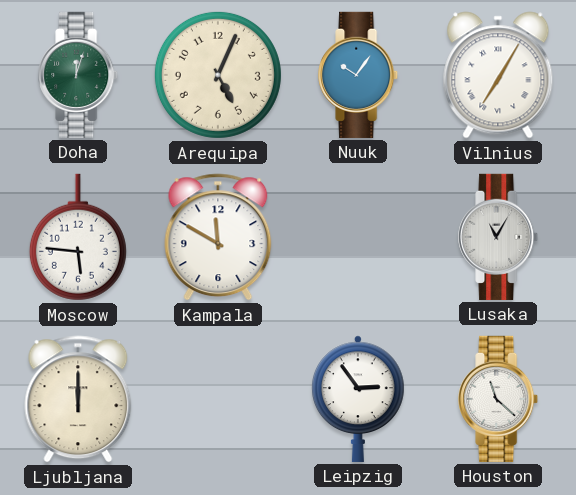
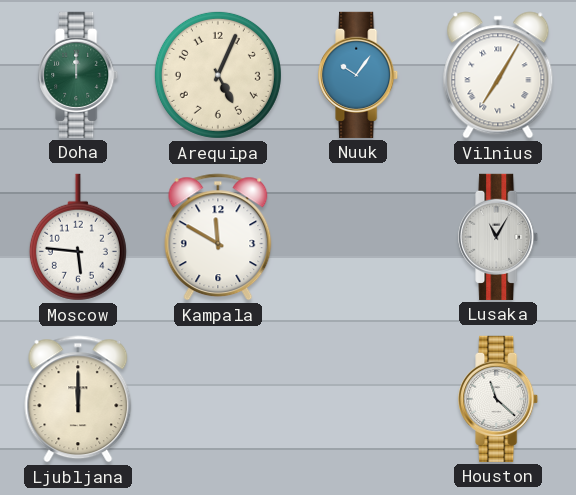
Doha: 12:03 -> 12:00
Leipzig: 2:54 -> none
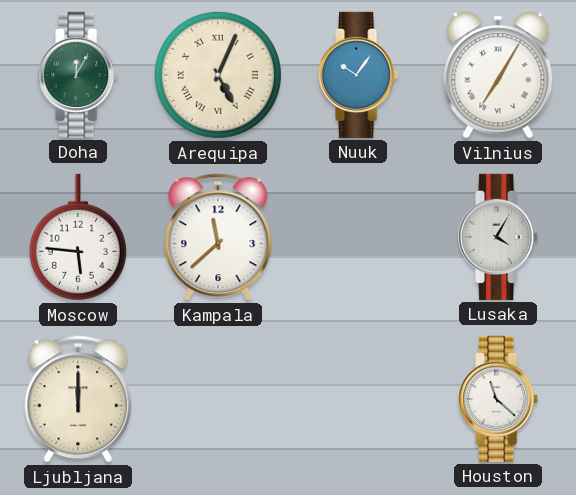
Doha: 12:00 -> 12:05
Arequipa numerals: Arabic -> Roman
Kampala: 11:50 -> 11:38
Lusaka: 11:05 -> 4:05
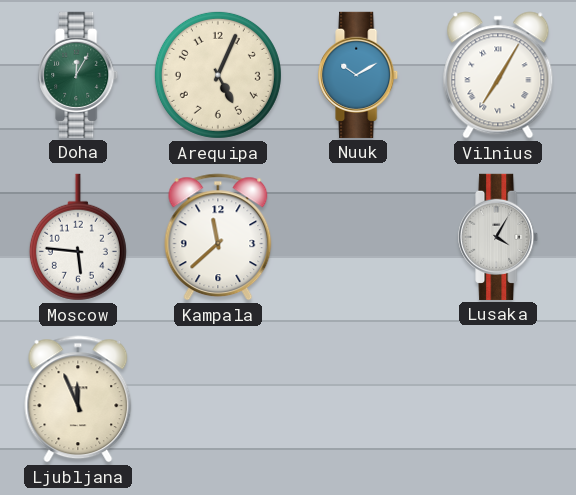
Arequipa numerals: Roman -> Arabic
Nuuk: 10:06 -> 10:10
Ljubljana: 12:00 -> 11:56
Houston: 11:22 -> none
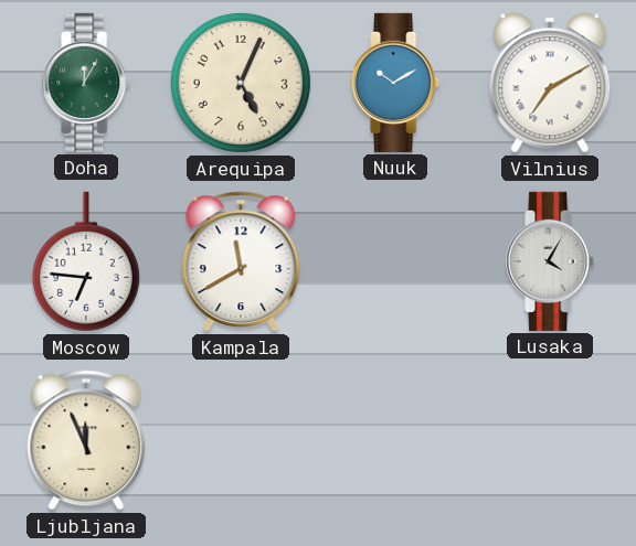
Vilnius: 7:05 -> 7:10
Moscow: 5:46 -> 6:46
Kampala: 11:38 -> 11:40
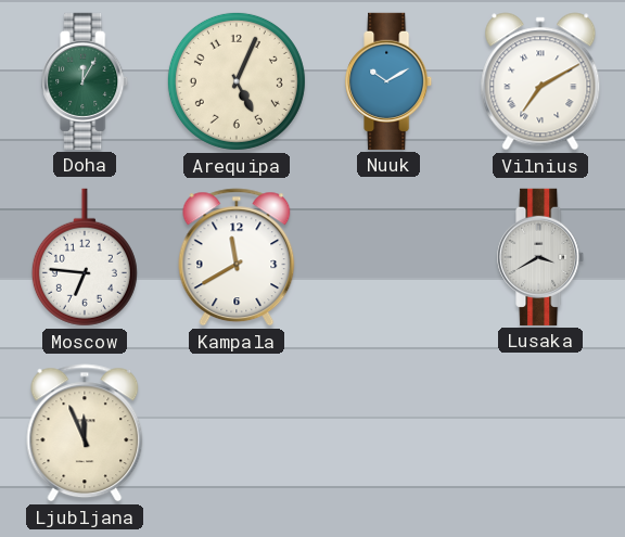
Lusaka: 4:05 -> 3:40
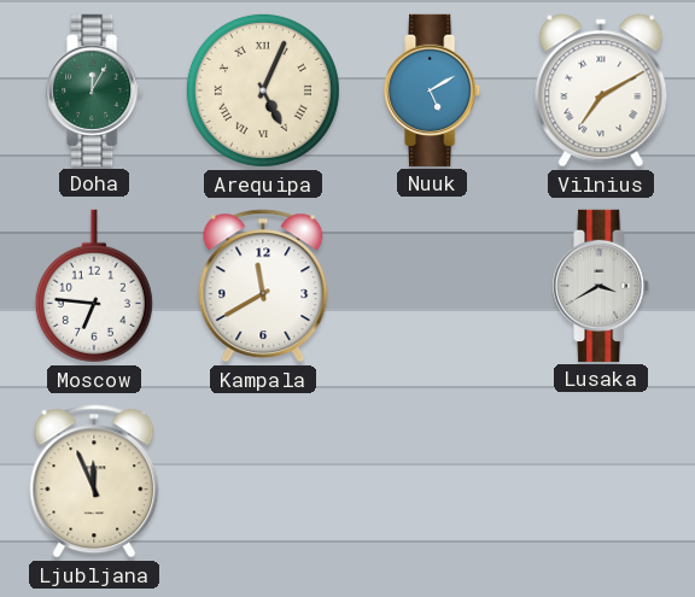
Arequipa numerals: Arabic -> Roman
Nuuk: 10:10 -> 5:10
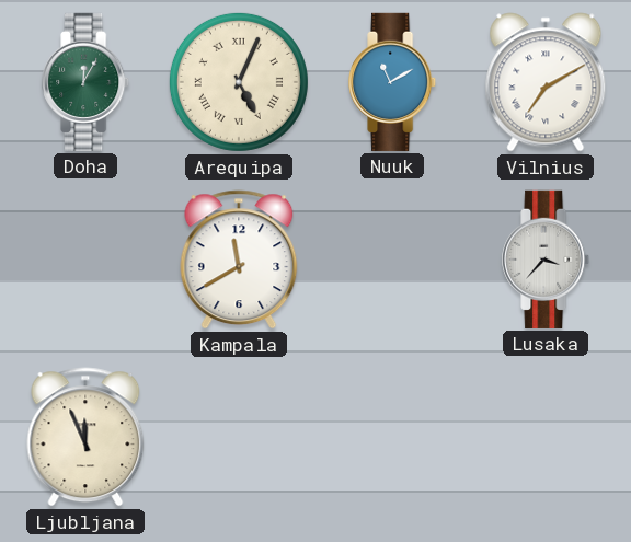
Nuuk: 5:10 -> 11:10
Moscow: 6:46 -> none
Lusaka: 3:40 -> 3:37
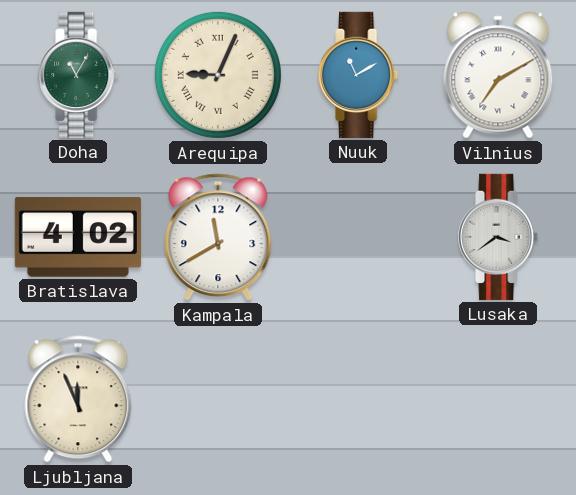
Doha: 12:05 -> 11:05
Arequipa: 5:04 -> 9:04
Bratislava: none -> 4:02
Lusaka: 3:37 -> 3:39
